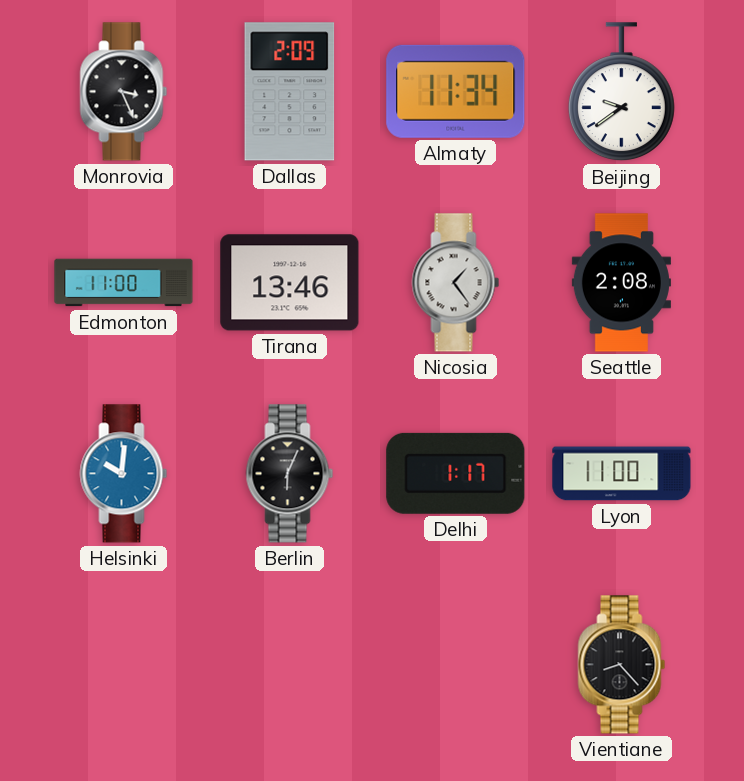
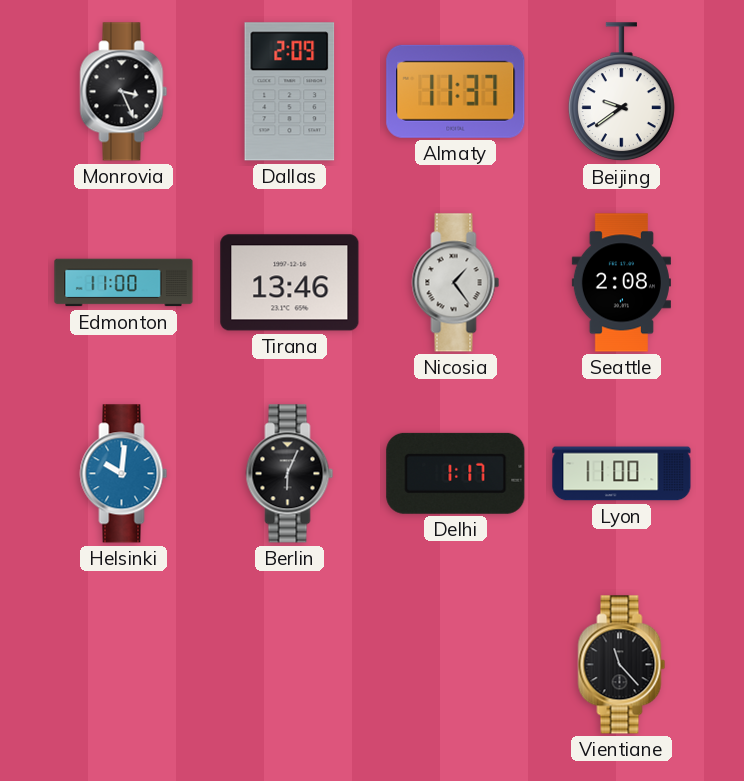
Almaty: 11:34 -> 11:37
Vientiane: 8:23 -> 11:23
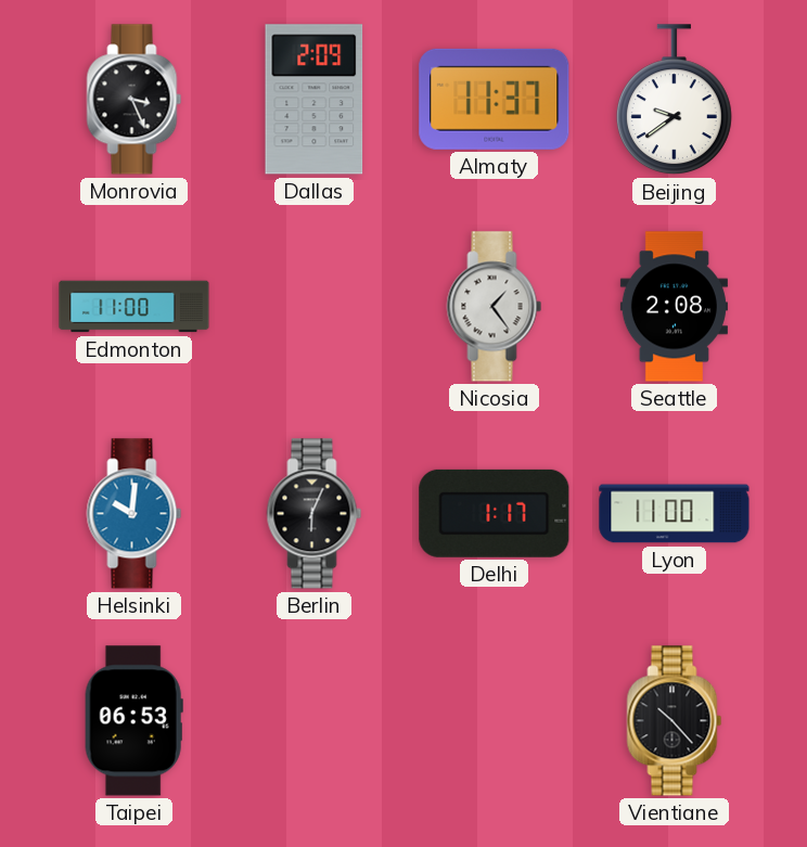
Tirana: 13:46 -> none
Taipei: none -> 06:53
Vientiane: 11:23 -> 10:23
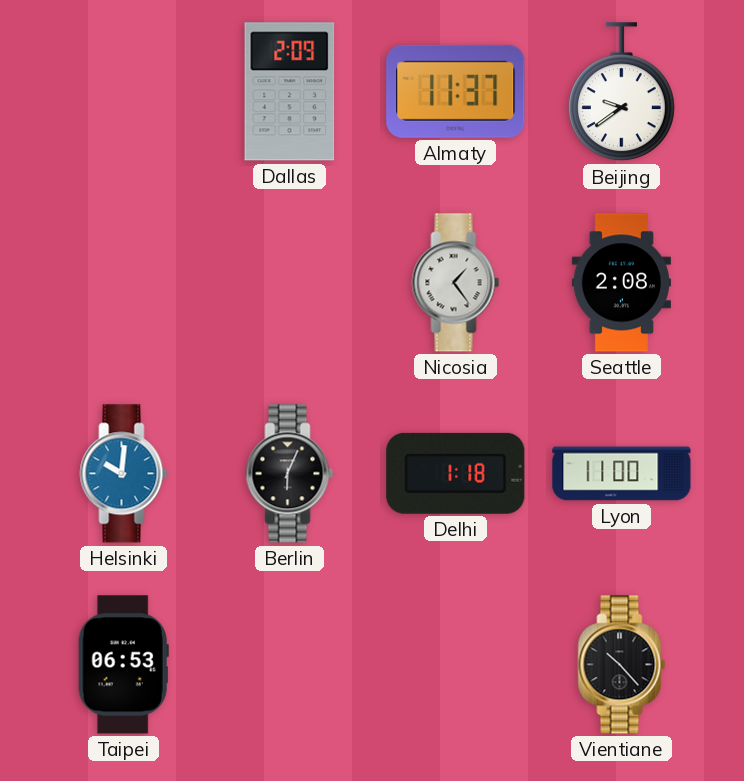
Monrovia: 3:26 -> none
Edmonton: 11:00 -> none
Delhi: 1:17 -> 1:18
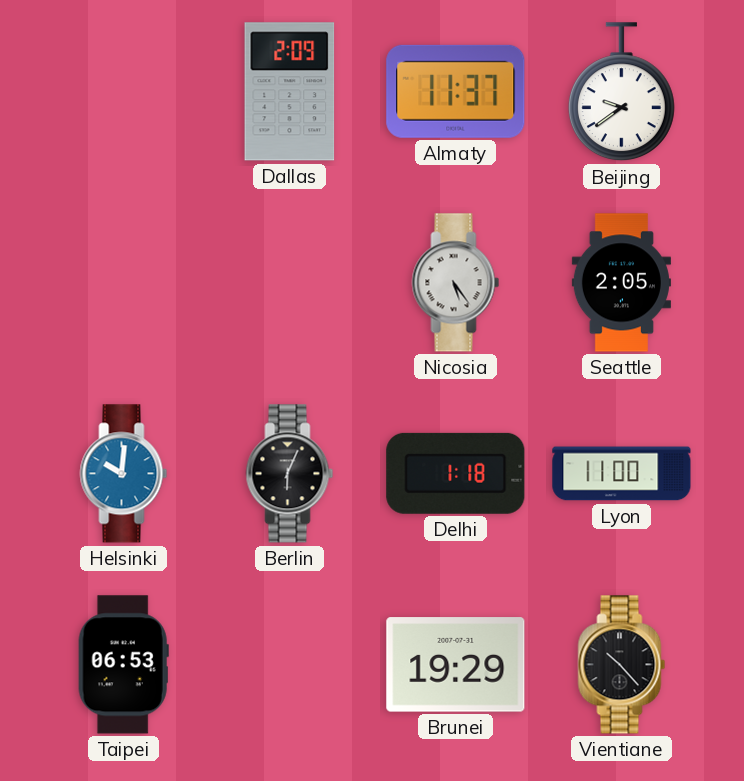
Nicosia: 1:24 -> 5:24
Seattle: 2:08 -> 2:05
Brunei: none -> 19:29
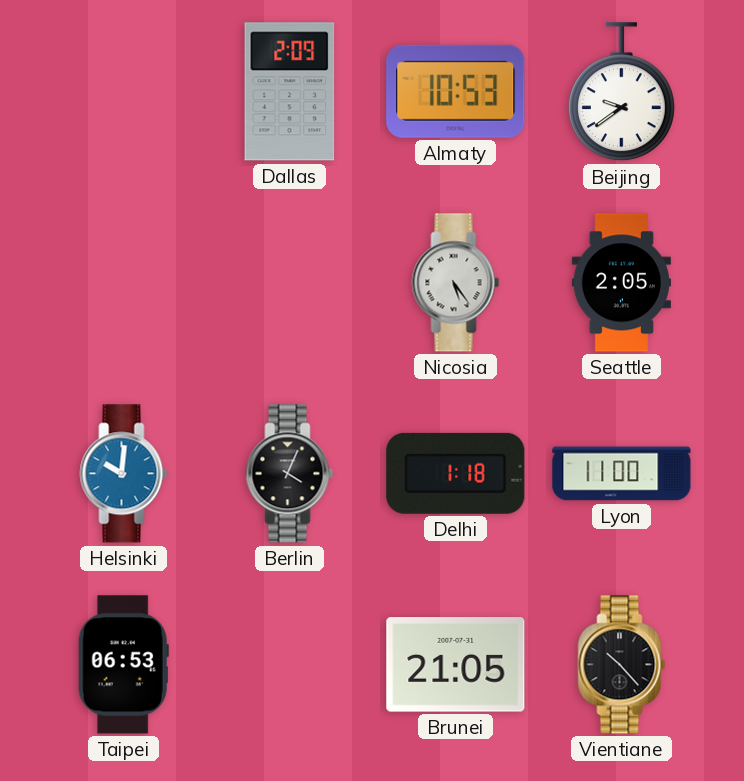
Almaty: 11:37 -> 10:53
Berlin: 6:04 -> 4:04
Brunei: 19:29 -> 21:05
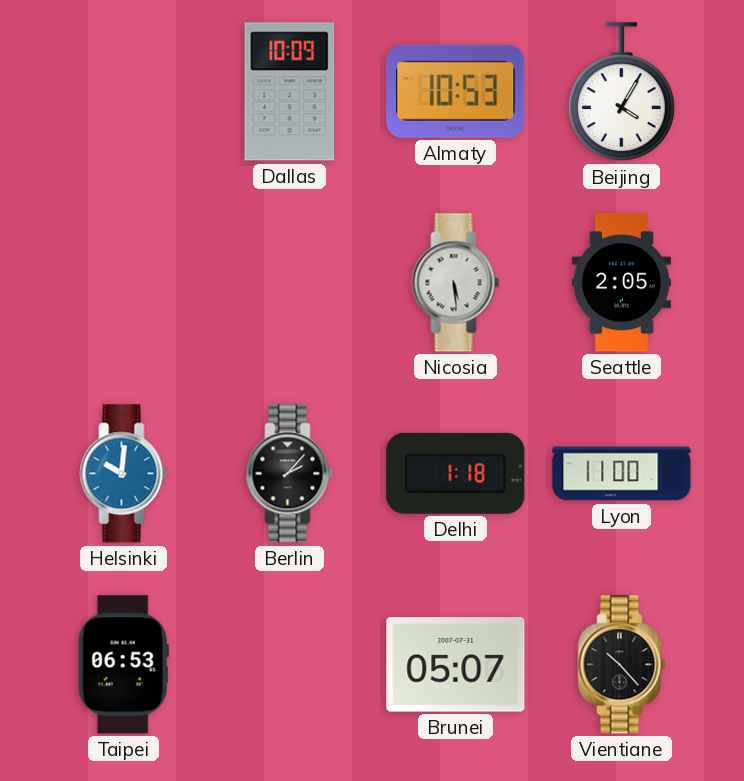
Dallas: 2:09 -> 10:09
Beijing: 9:39 -> 4:05
Nicosia: 5:24 -> 5:29
Berlin: 4:04 -> 2:07
Brunei: 21:05 -> 05:07
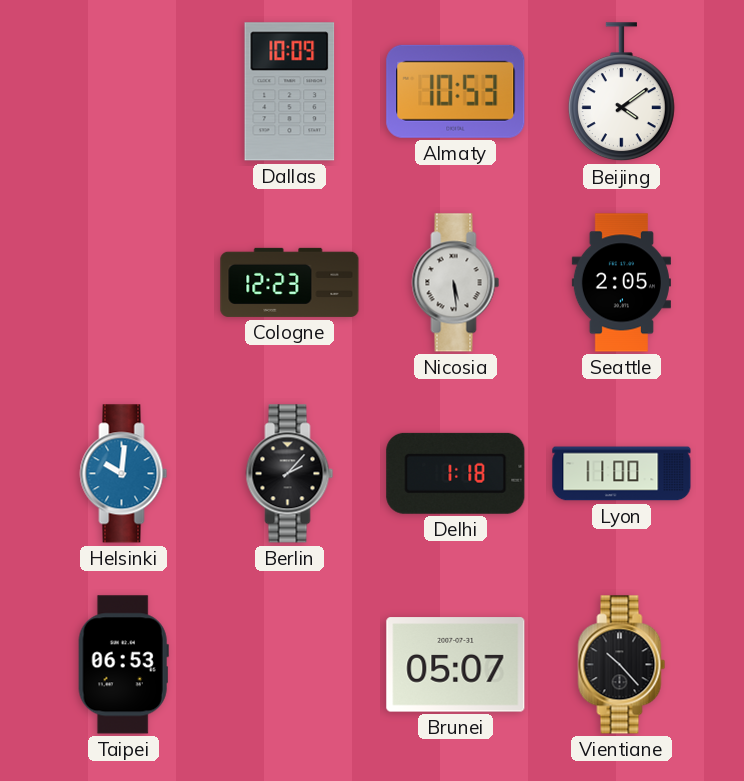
Beijing: 4:05 -> 4:09
Cologne: none -> 12:23
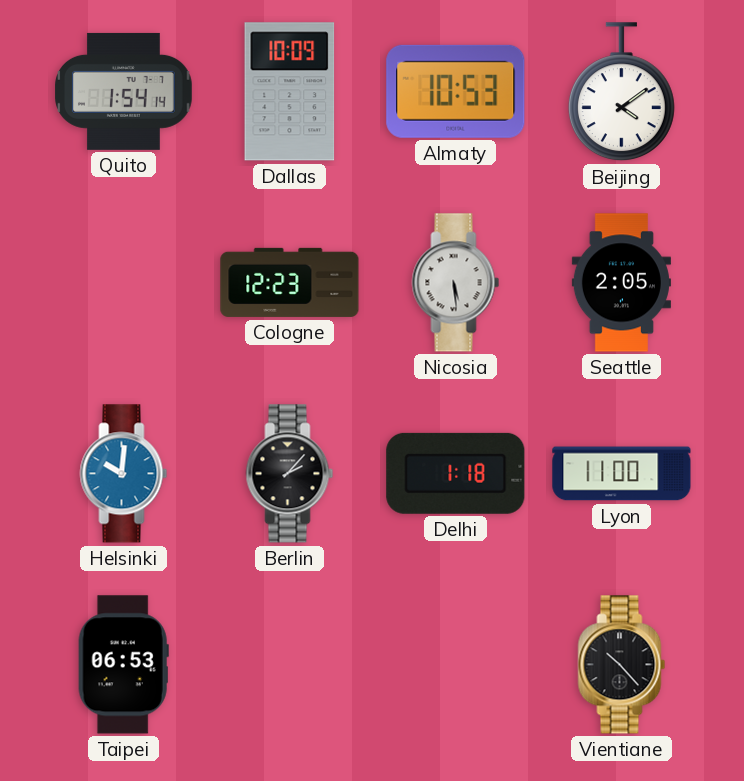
Quito: none -> 1:54
Brunei: 05:07 -> none
